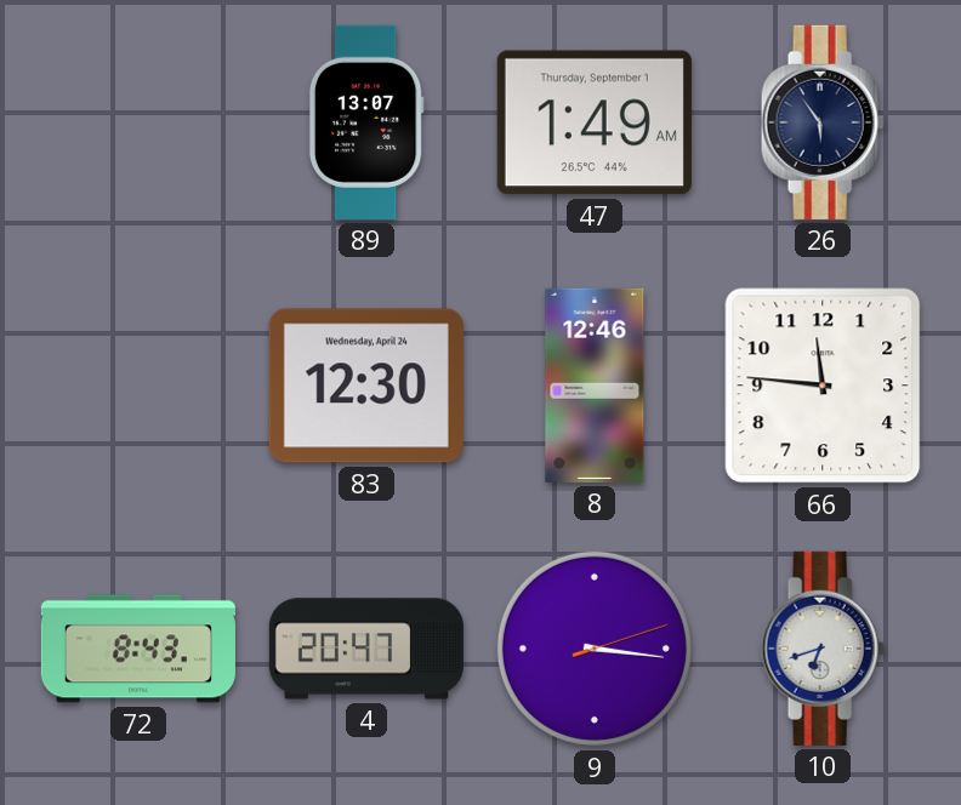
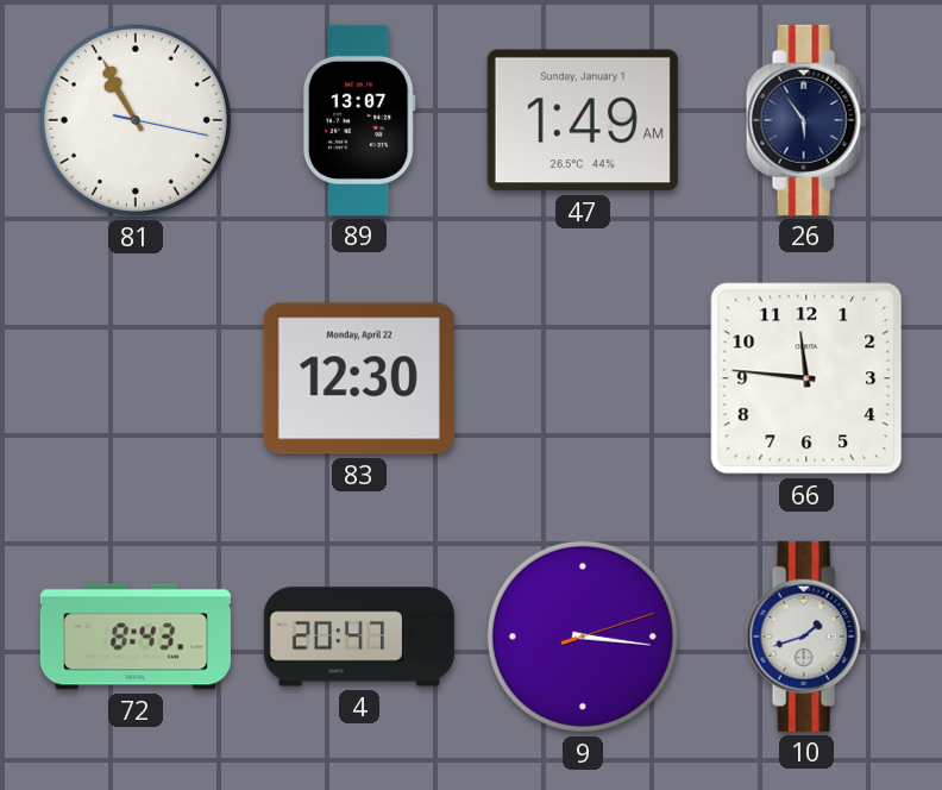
81: none -> 10:55
47 date: Thursday, September 1 -> Sunday, January 1
83 date: Wednesday, April 24 -> Monday, April 22
8: 12:46 -> none
10: 6:42 -> 1:42
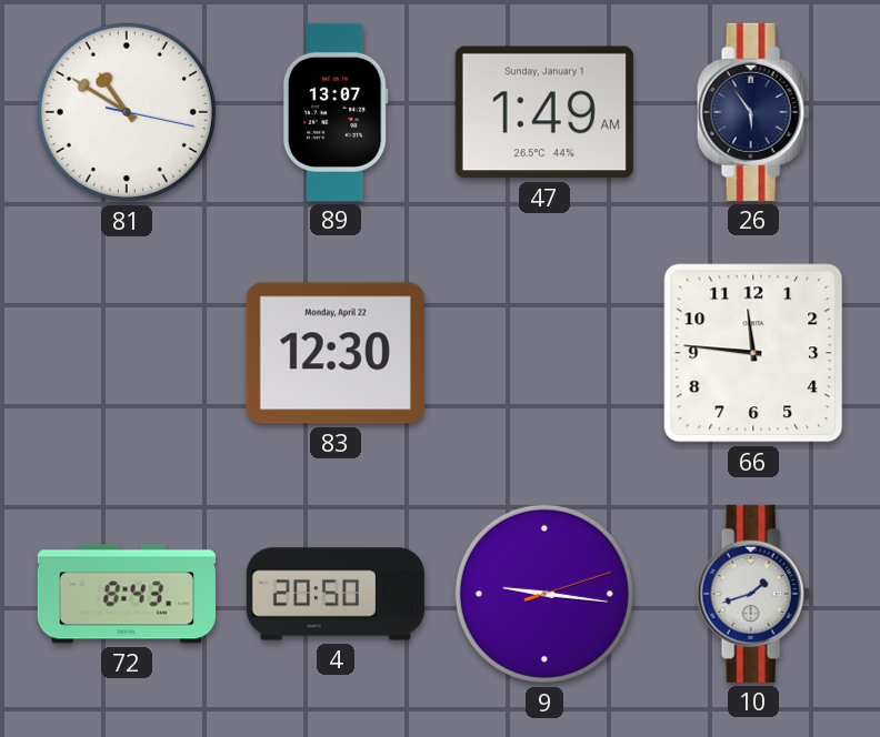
81: 10:55 -> 10:50
4: 20:47 -> 20:50
9: 3:16 -> 9:16
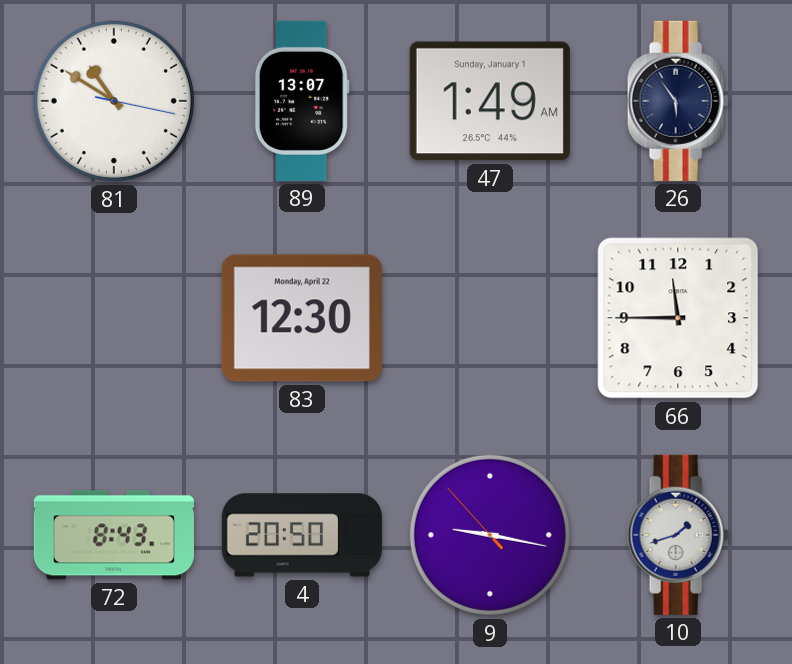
66: 11:46 -> 11:45
9: 9:16:12 -> 9:16:53
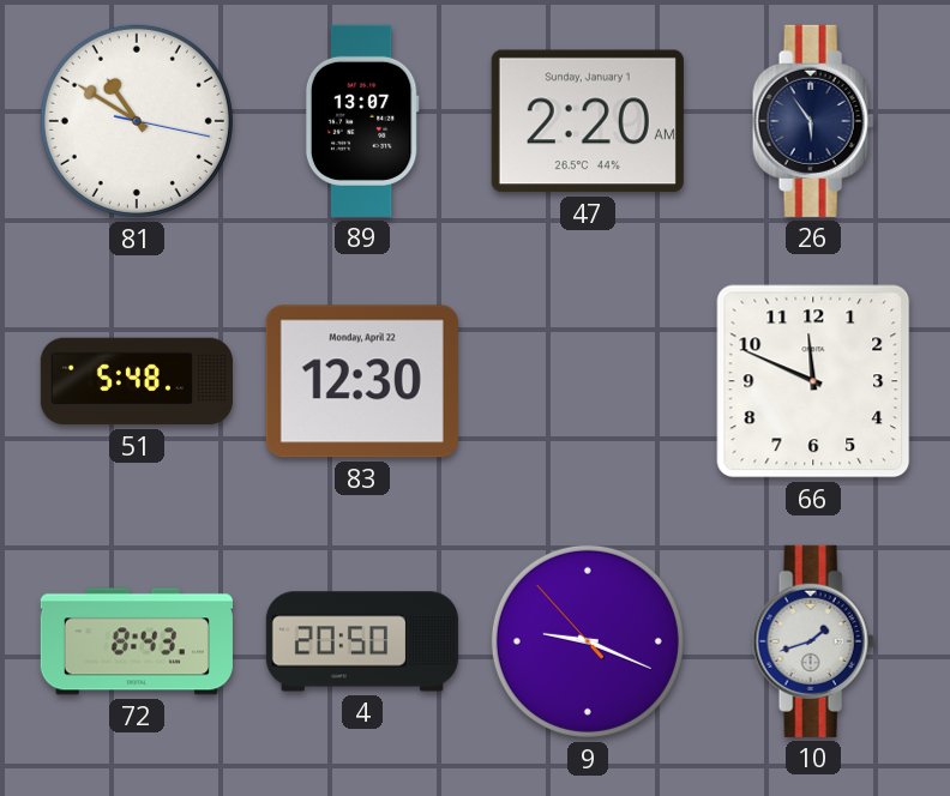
47: 1:49 -> 2:20
51: none -> 5:48
66: 11:45 -> 11:49
9: 9:16 -> 9:18
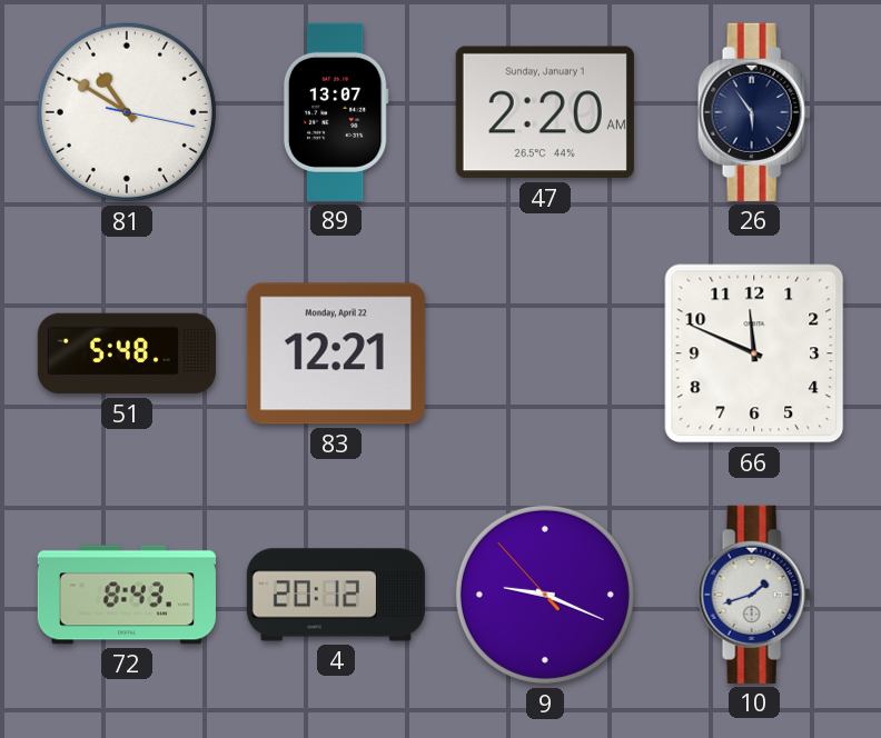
83: 12:30 -> 12:21
4: 20:50 -> 20:12
